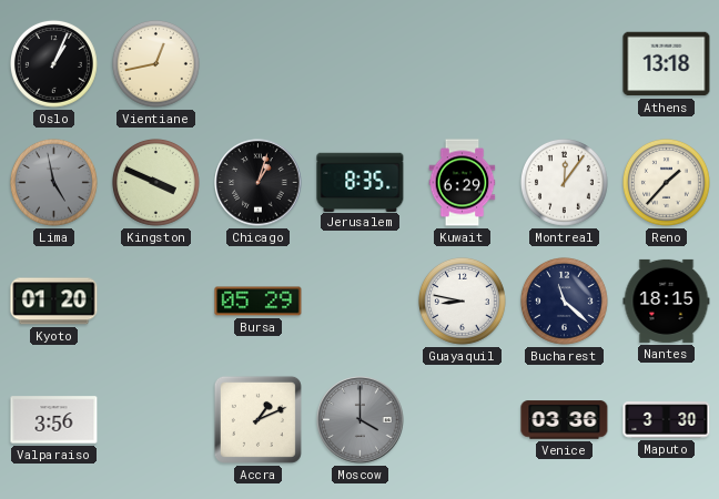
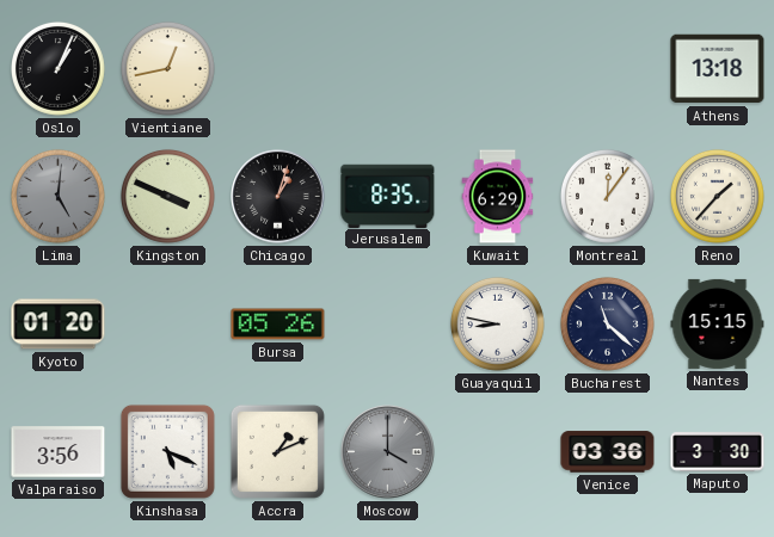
Lima: 4:58 -> 5:01
Bursa: 05:29 -> 05:26
Nantes: 18:15 -> 15:15
Kinshasa: none -> 5:19
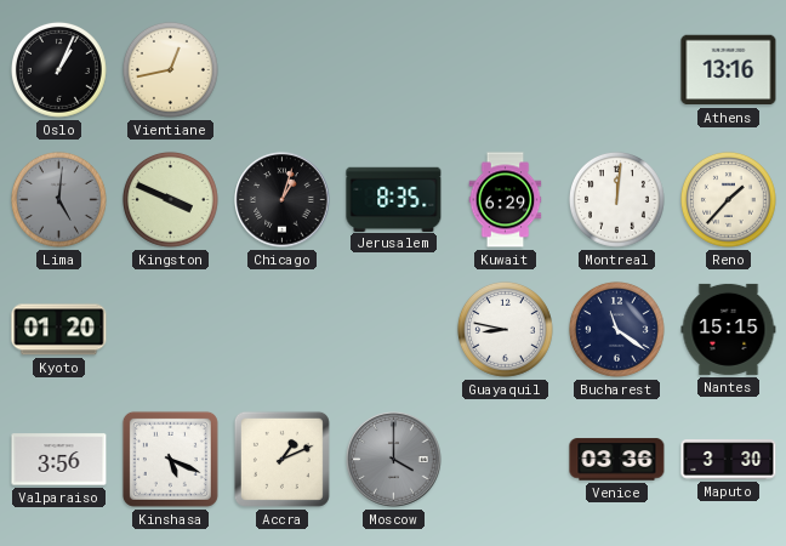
Athens: 13:18 -> 13:16
Montreal: 12:06 -> 12:01
Bursa: 05:26 -> none
Bucharest: 11:22 -> 11:21
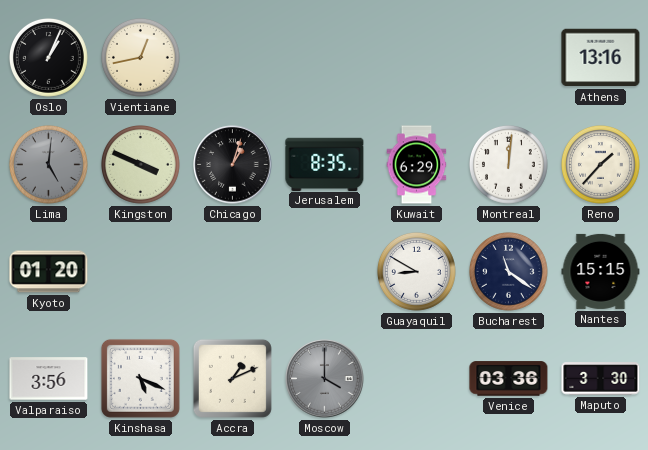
Guayaquil: 8:47 -> 8:50
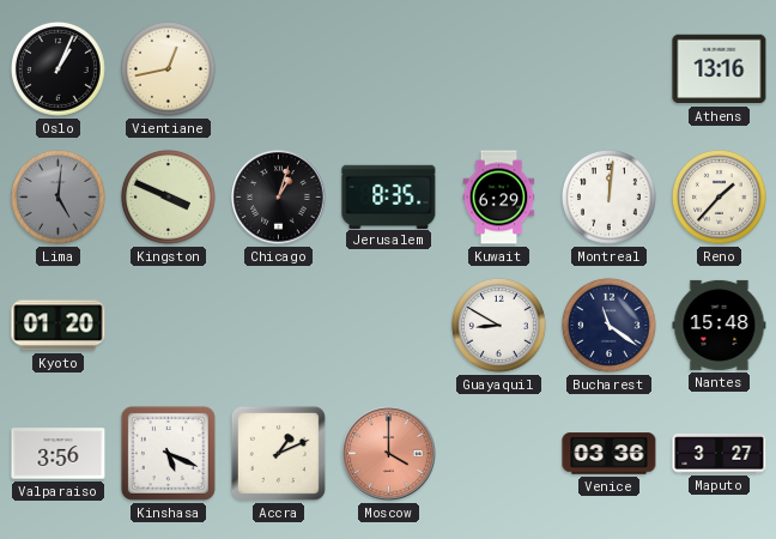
Nantes: 15:15 -> 15:48
Moscow dial: grey -> salmon
Maputo: 3:30 -> 3:27
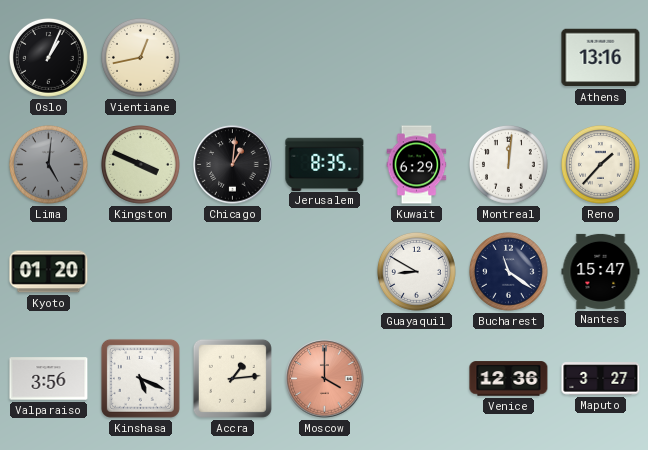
Chicago: 1:03 -> 1:01
Nantes: 15:48 -> 15:47
Accra: 1:11 -> 1:14
Venice: 03:36 -> 12:36
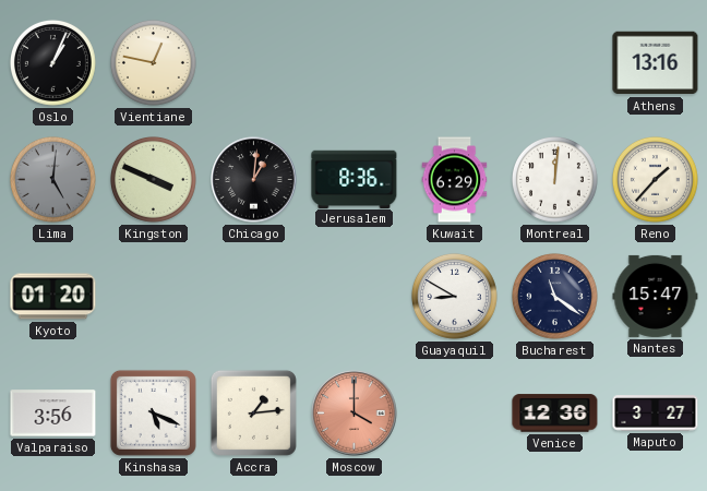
Vientiane: 12:43 -> 12:47
Jerusalem: 8:35 -> 8:36
